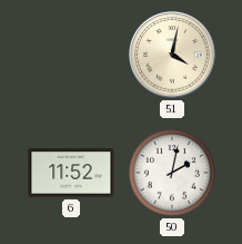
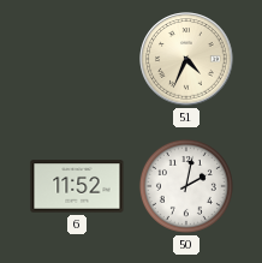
51: 4:02 -> 4:34
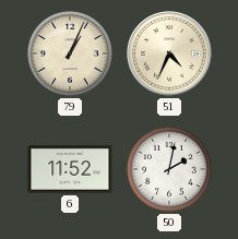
79: none -> 1:04
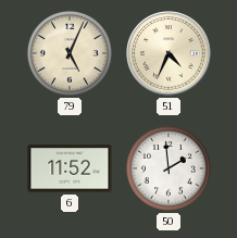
79: 1:04 -> 5:04
50: 2:02 -> 1:59
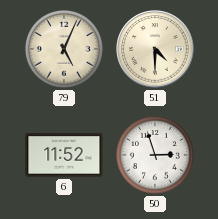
51: 4:34 -> 4:30
50: 1:59 -> 2:57
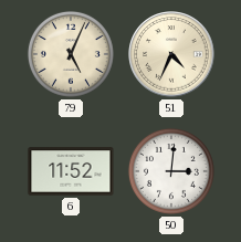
51: 4:30 -> 4:34
50: 2:57 -> 3:01
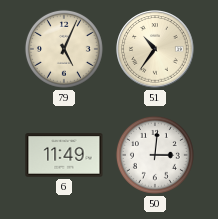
51: 4:34 -> 10:36
6: 11:52 -> 11:49
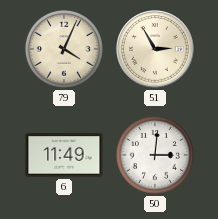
79: 5:04 -> 4:04
51: 10:36 -> 2:55
